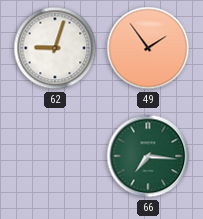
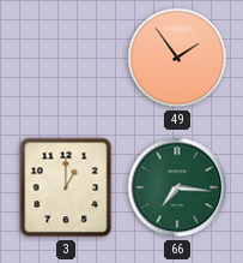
62: 9:03 -> none
3: none -> 1:00
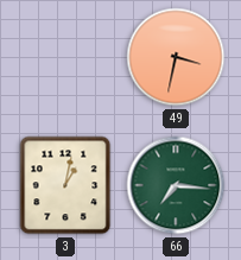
49: 1:54 -> 3:32
3: 1:00 -> 1:02
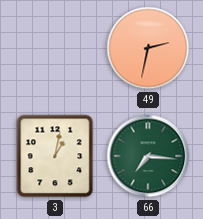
49: 3:32 -> 2:32
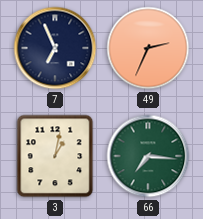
7: none -> 6:56
49: 2:32 -> 2:34
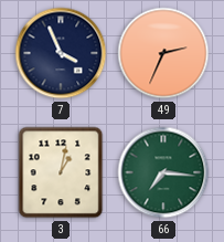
7: 6:56 -> 3:56
